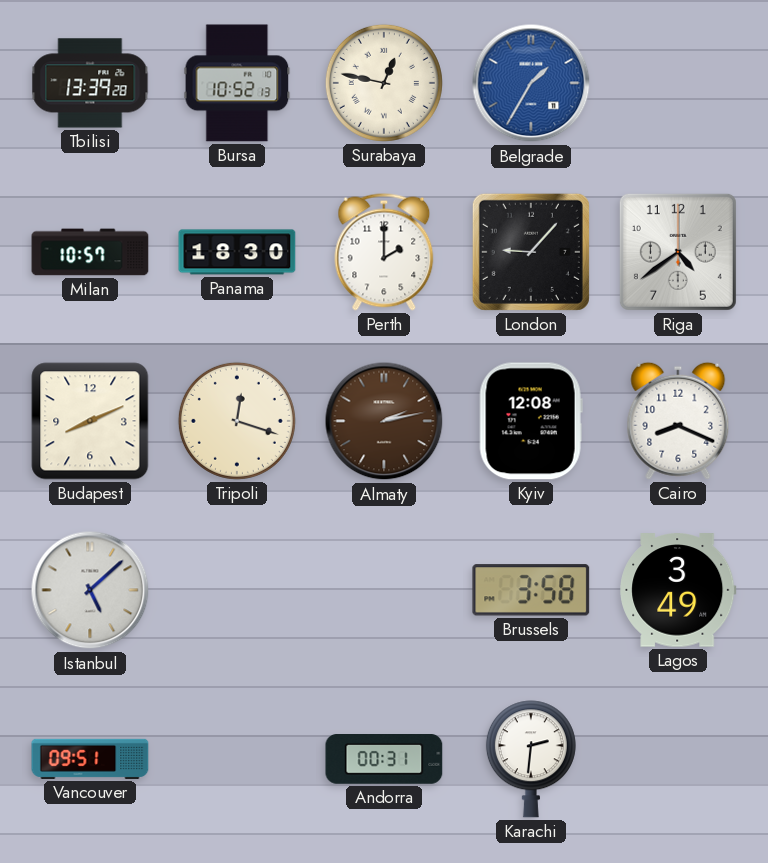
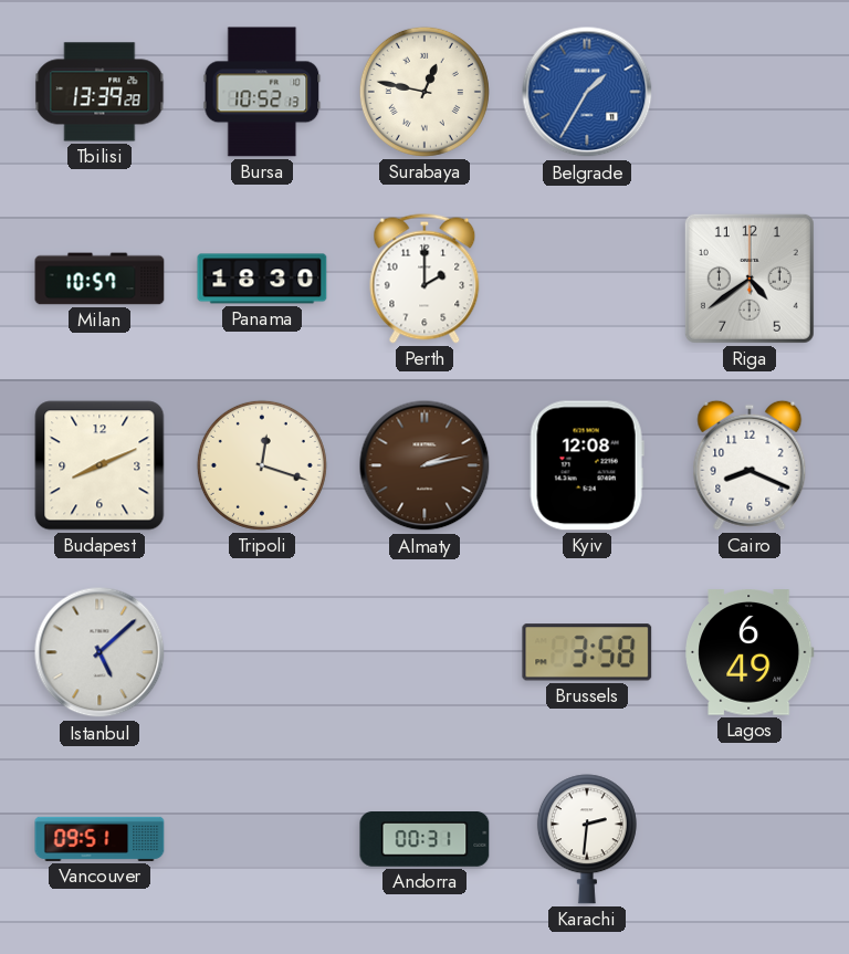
London: 9:07 -> none
Lagos: 3:49 -> 6:49
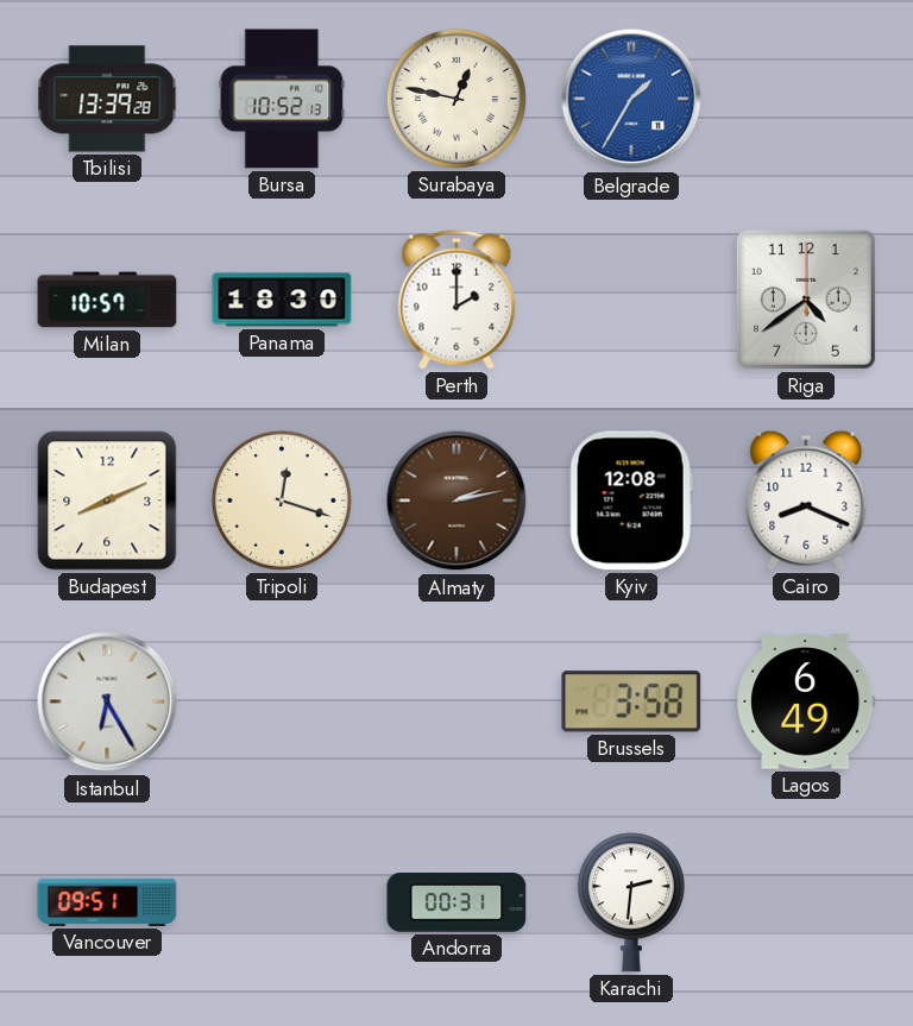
Istanbul: 5:08 -> 6:25
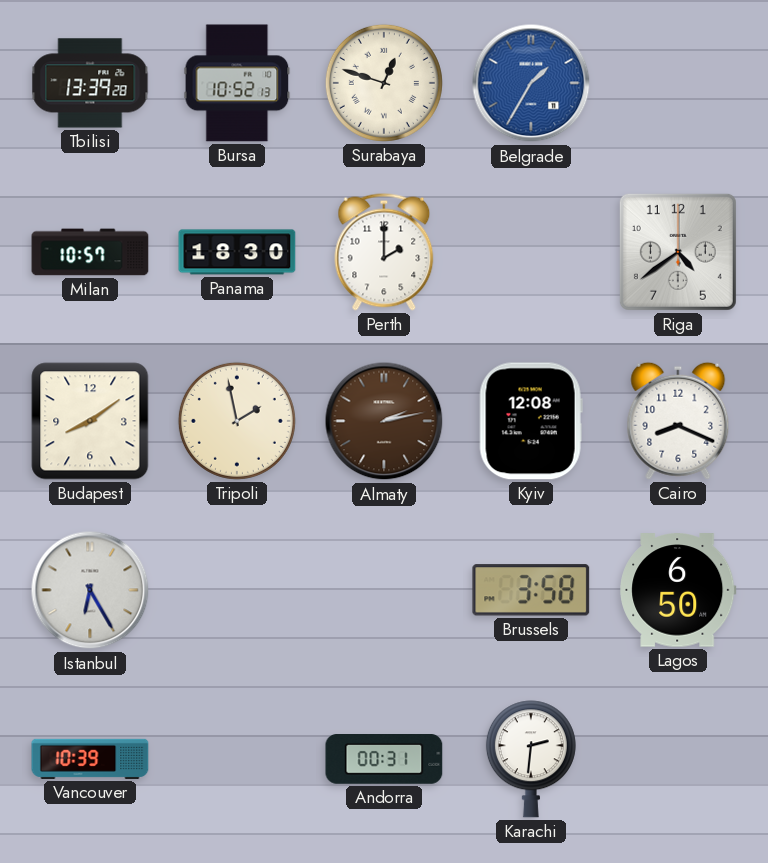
Surabaya: 12:47 -> 12:48
Budapest: 8:11 -> 8:09
Tripoli: 12:18 -> 1:58
Lagos: 6:49 -> 6:50
Vancouver: 09:51 -> 10:39
